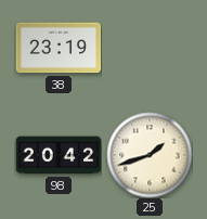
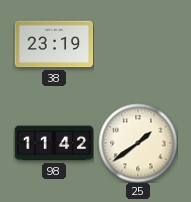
98: 20:42 -> 11:42
25: 1:42 -> 1:39
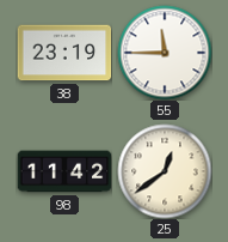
55: none -> 11:45
25: 1:39 -> 12:39
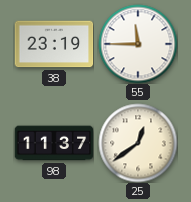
98: 11:42 -> 11:37
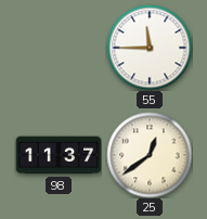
38: 23:19 -> none
